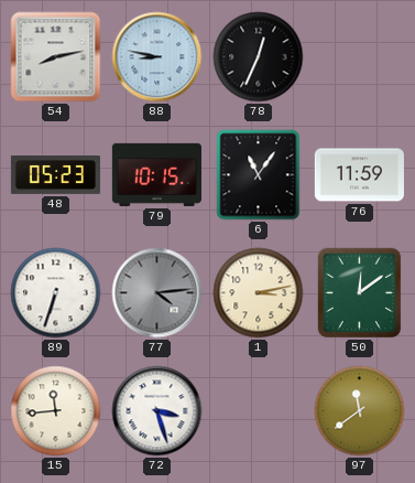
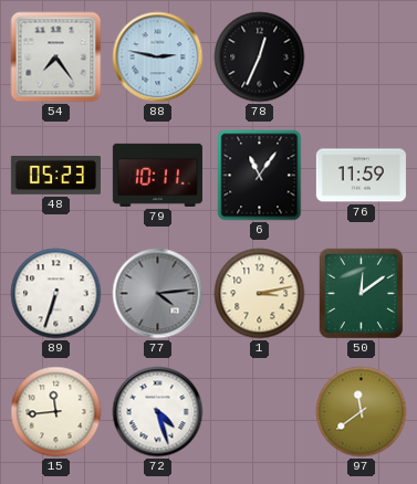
54: 8:13 -> 7:24
88: 8:47 -> 2:47
79: 10:15 -> 10:11
72: 3:27 -> 4:27
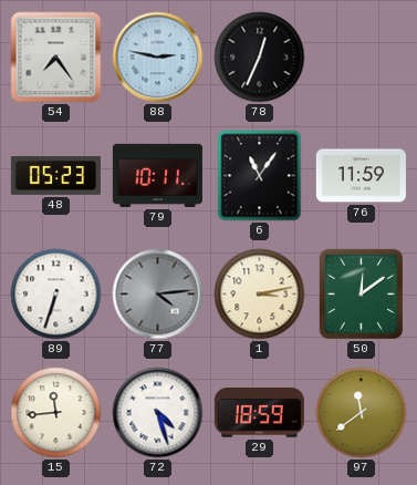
29: none -> 18:59
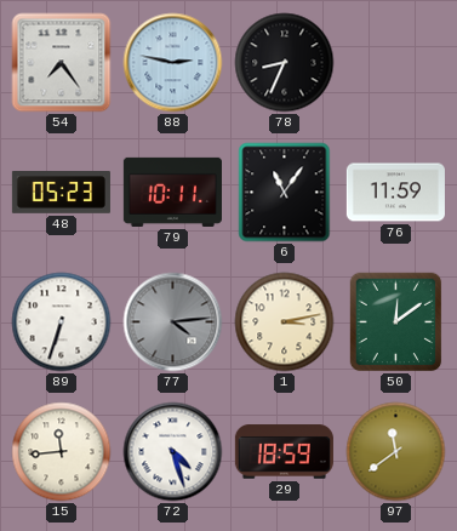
78: 12:34 -> 8:34
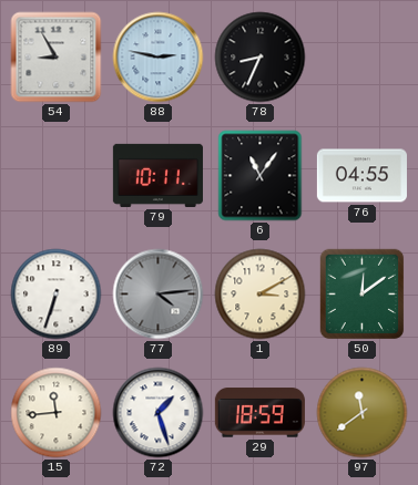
54: 7:24 -> 8:55
48: 05:23 -> none
76: 11:59 -> 04:55
1: 3:13 -> 3:10
72: 4:27 -> 1:27
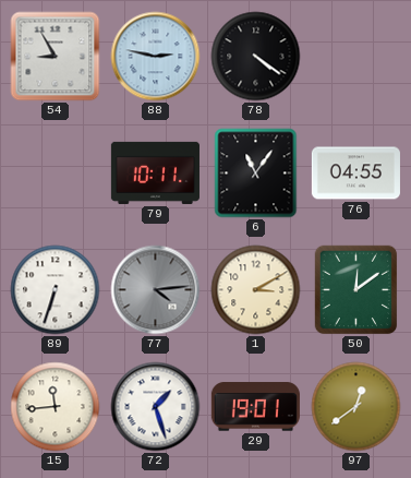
78: 8:34 -> 4:21
29: 18:59 -> 19:01
97: 11:39 -> 12:39
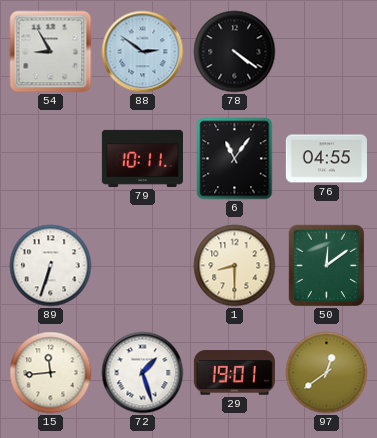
88: 2:47 -> 2:51
77: 4:14 -> none
1: 3:10 -> 8:30
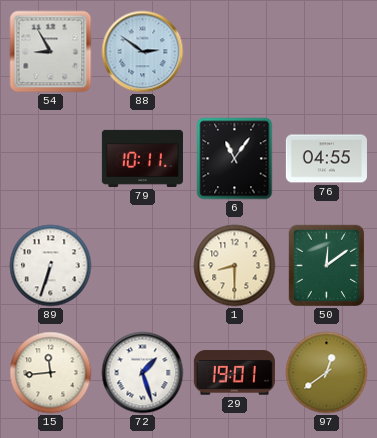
78: 4:21 -> none
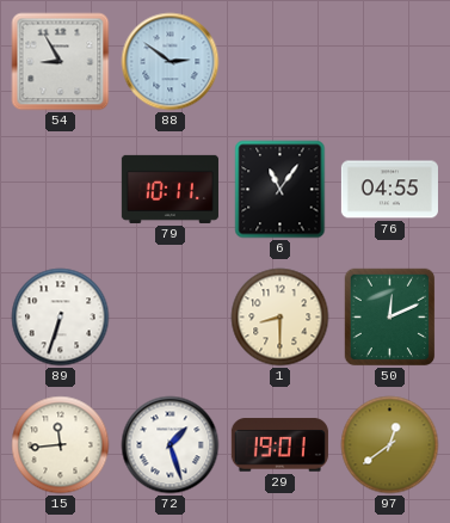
50: 12:09 -> 12:11
